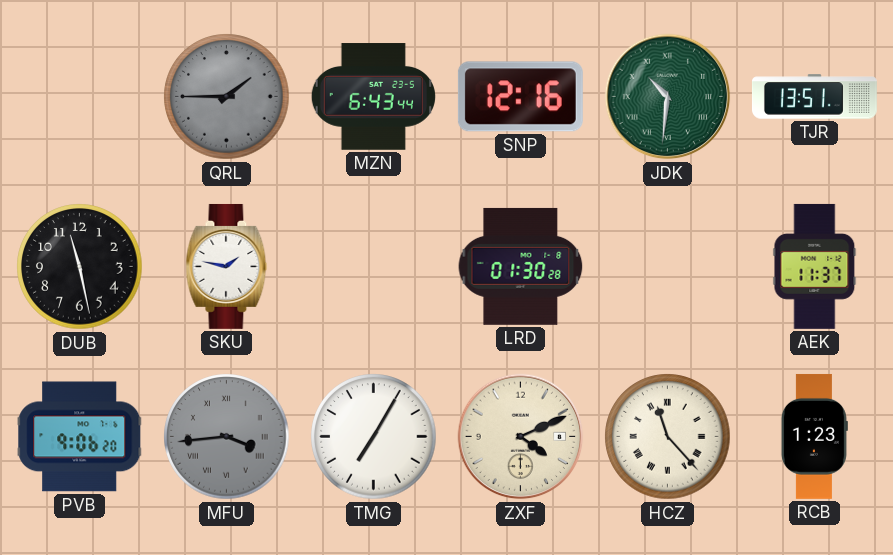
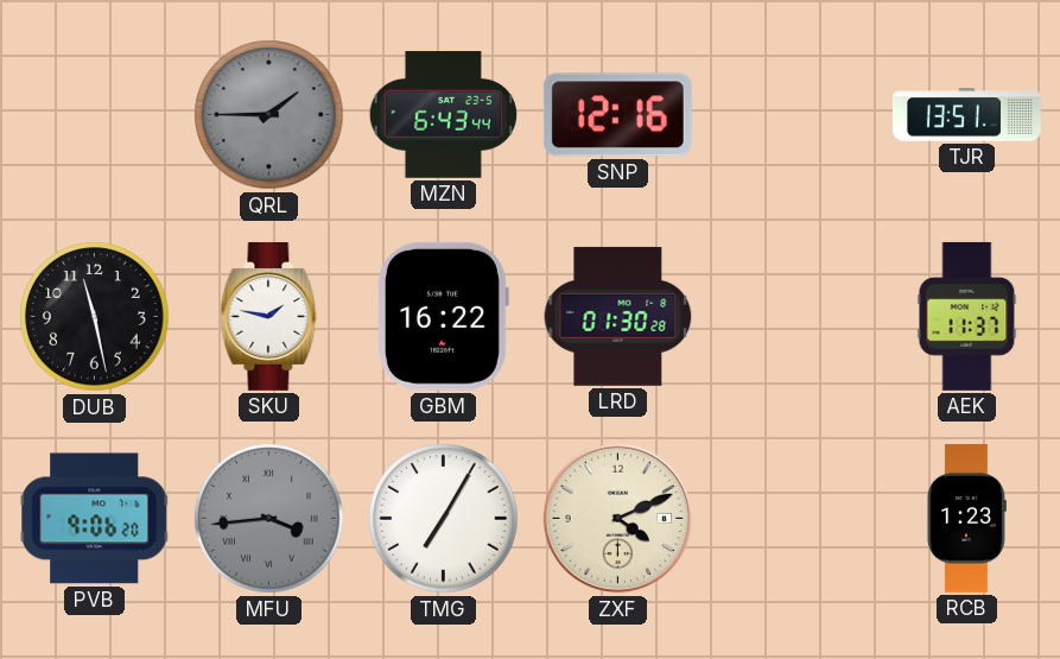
JDK: 10:31 -> none
GBM: none -> 16:22
HCZ: 11:23 -> none
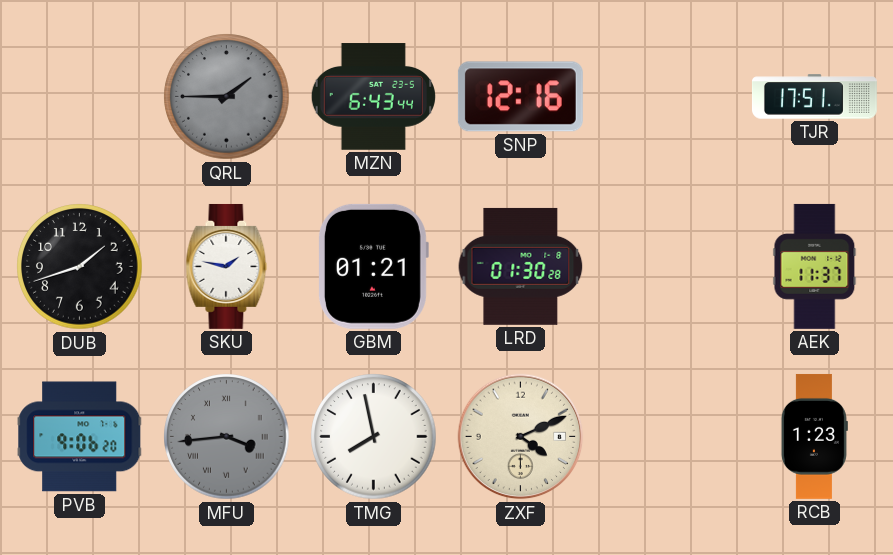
TJR: 13:51 -> 17:51
DUB: 11:28 -> 1:42
GBM: 16:22 -> 01:21
TMG: 7:05 -> 7:58
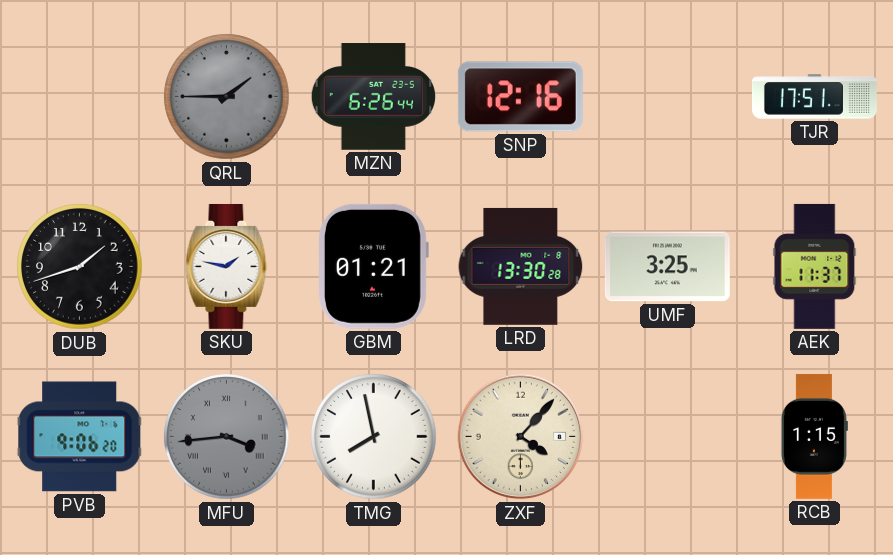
MZN: 6:43 -> 6:26
LRD: 01:30 -> 13:30
UMF: none -> 3:25
ZXF: 4:11 -> 4:07
RCB: 1:23 -> 1:15
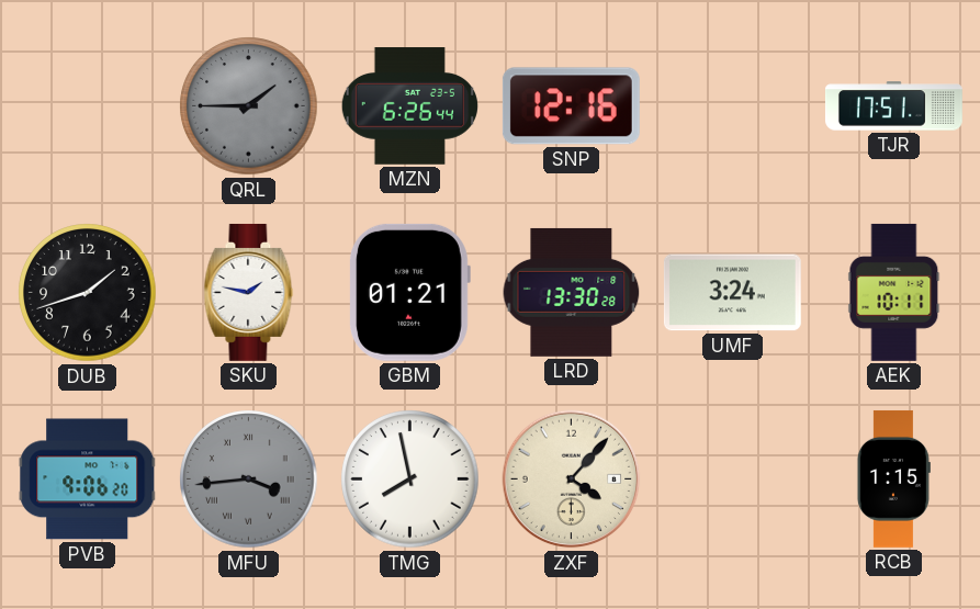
UMF: 3:25 -> 3:24
AEK: 11:37 -> 10:11
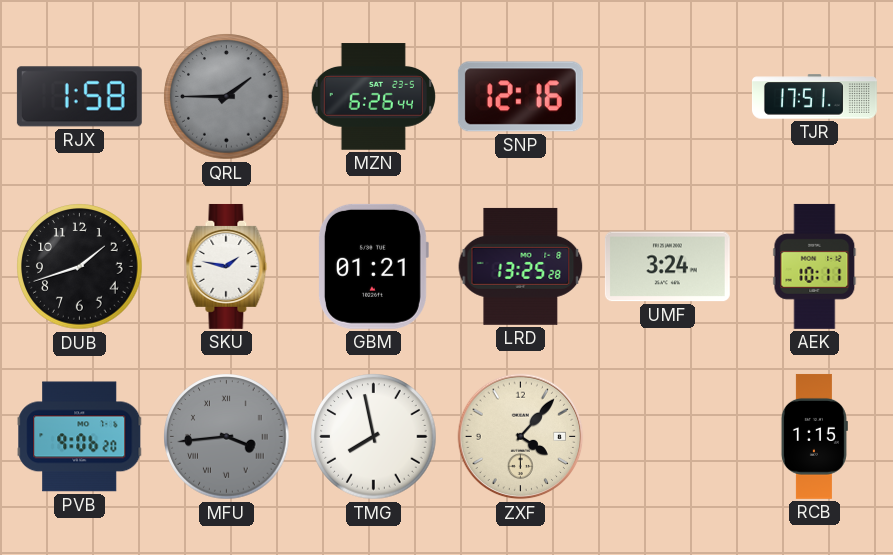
RJX: none -> 1:58
LRD: 13:30 -> 13:25
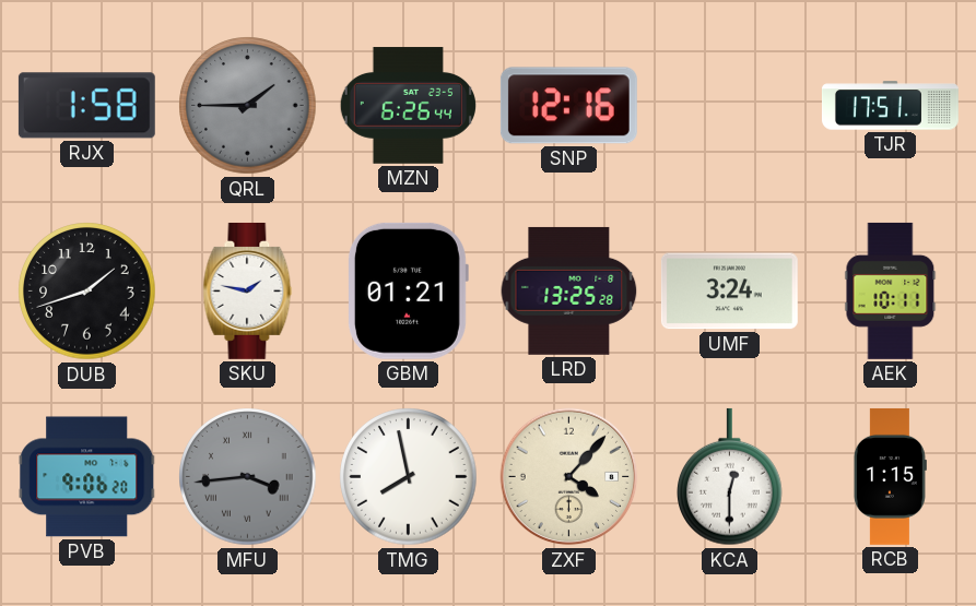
KCA: none -> 12:30
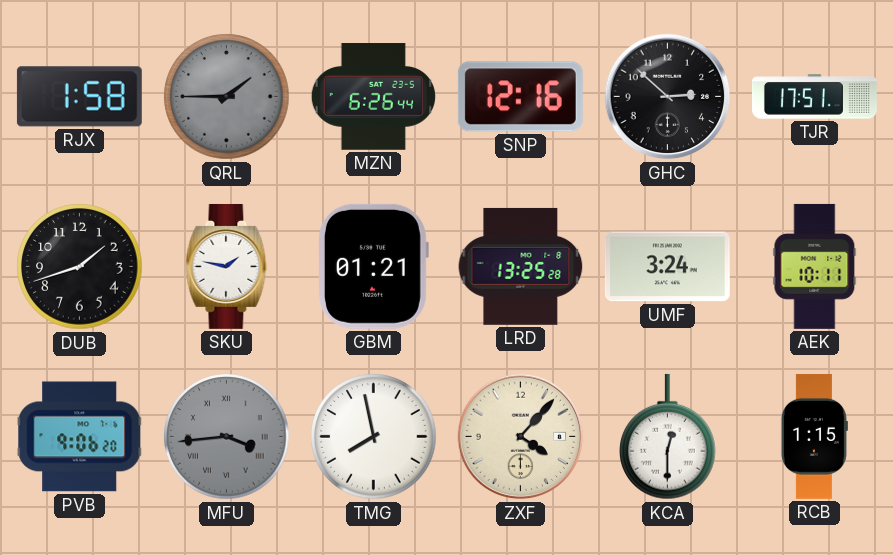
GHC: none -> 2:52
